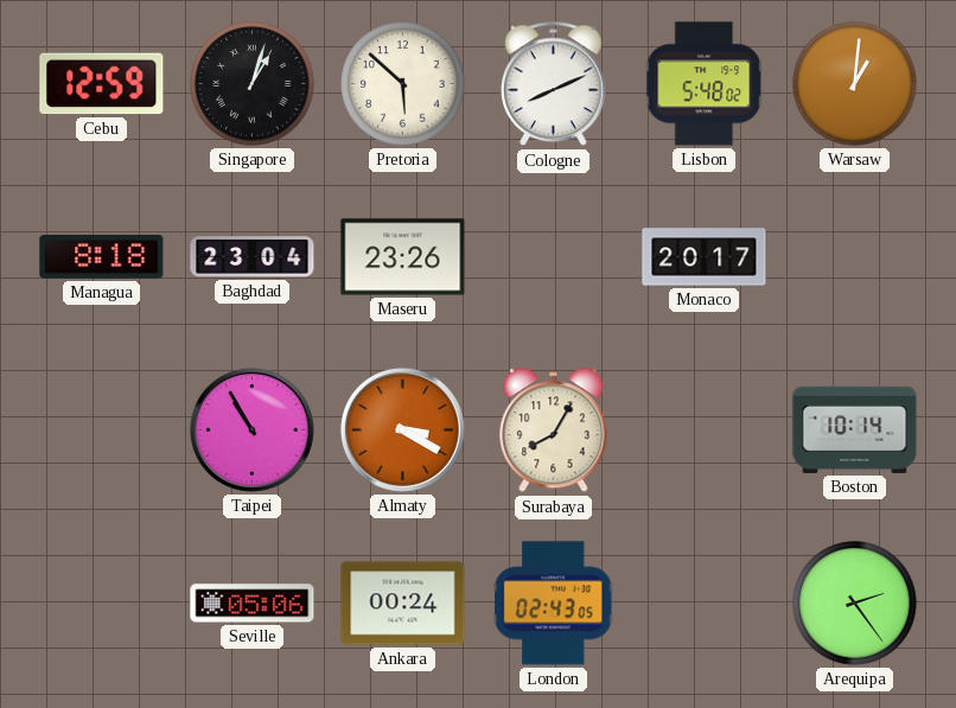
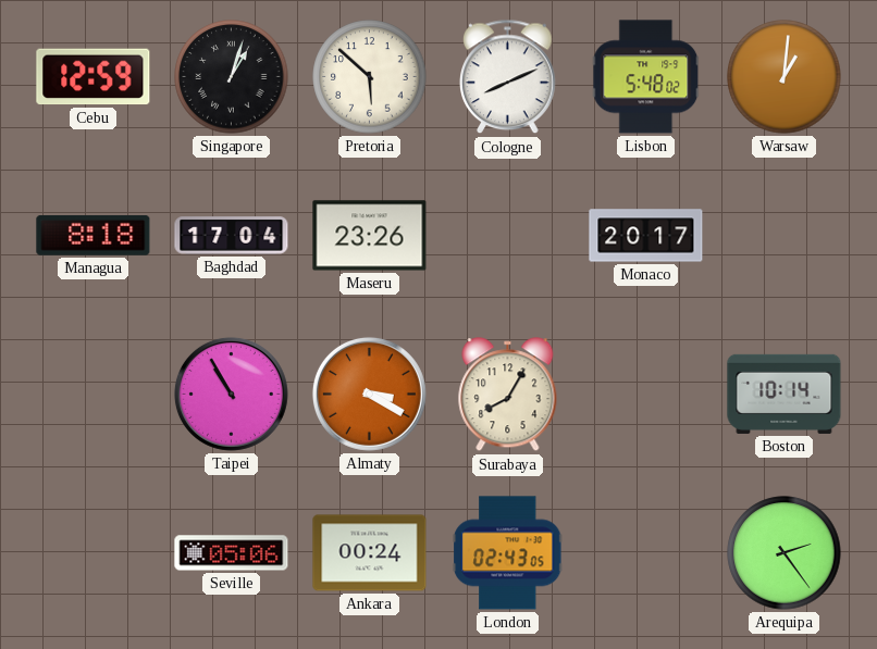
Baghdad: 23:04 -> 17:04
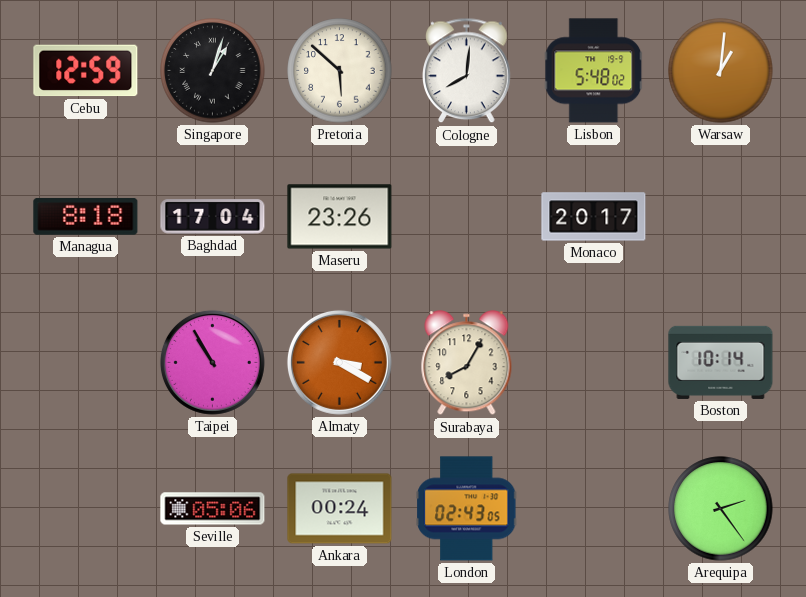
Cologne: 8:11 -> 8:01
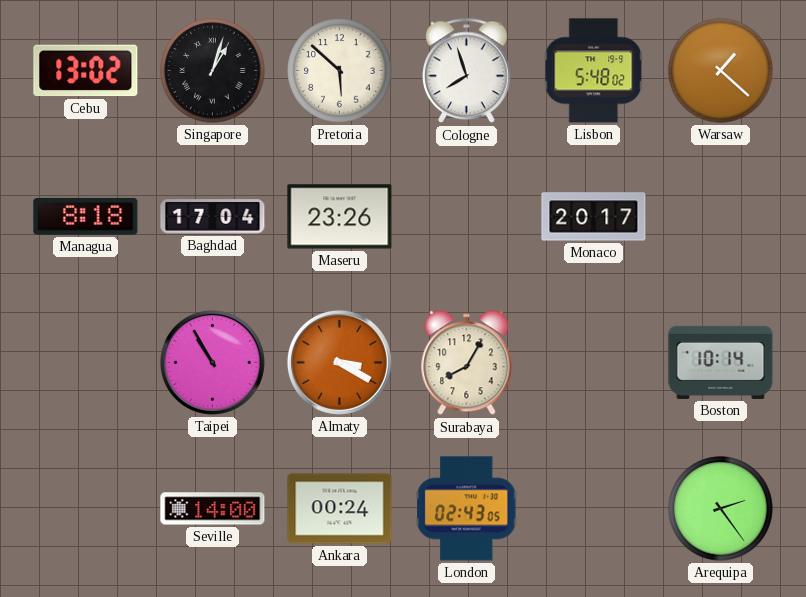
Cebu: 12:59 -> 13:02
Cologne: 8:01 -> 7:57
Warsaw: 1:01 -> 1:22
Seville: 05:06 -> 14:00
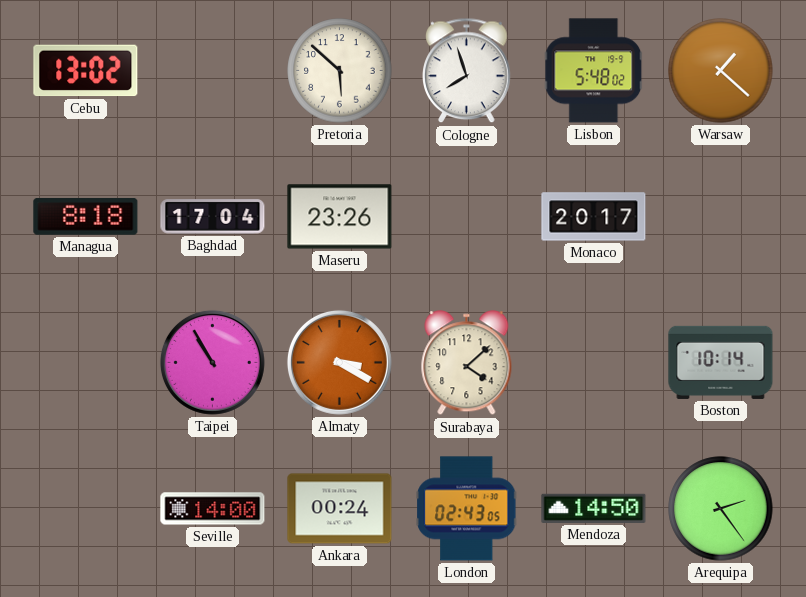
Singapore: 1:03 -> none
Surabaya: 8:05 -> 4:08
Mendoza: none -> 14:50
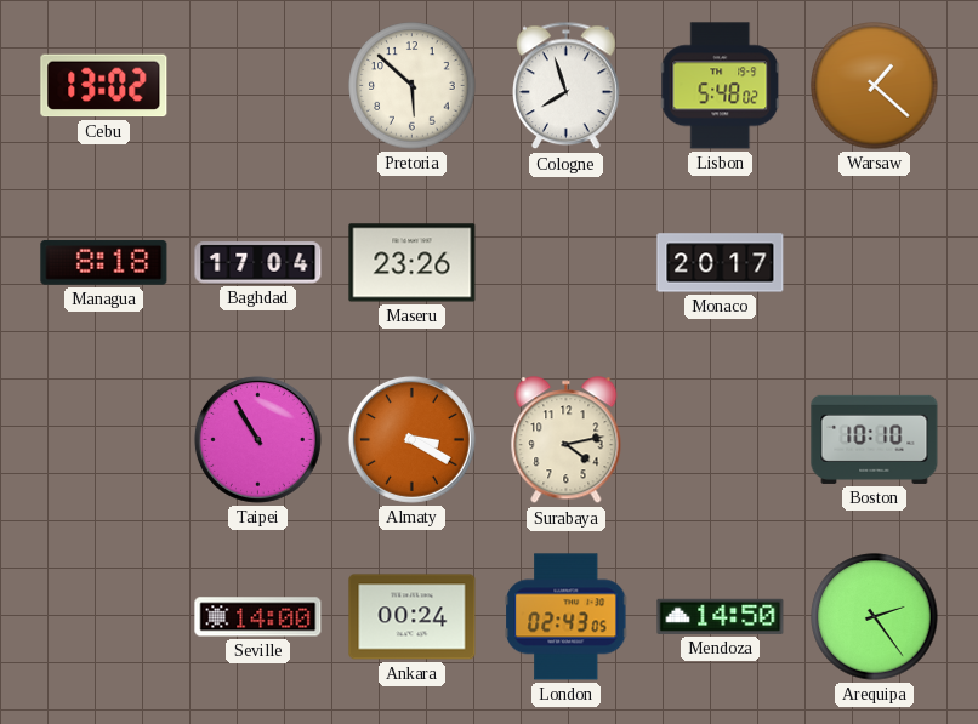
Surabaya: 4:08 -> 4:13
Boston: 10:14 -> 10:10
